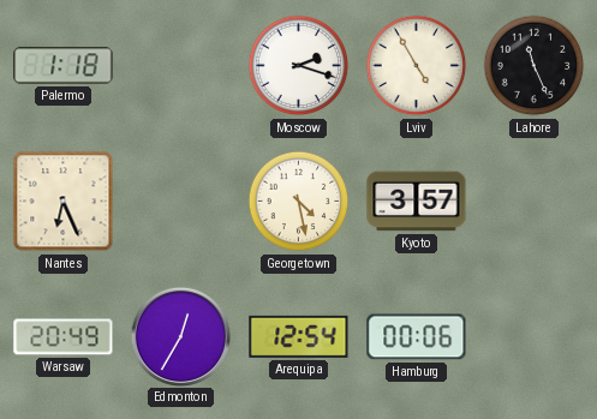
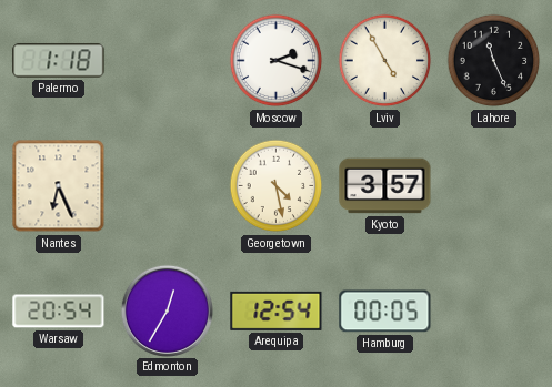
Warsaw: 20:49 -> 20:54
Hamburg: 00:06 -> 00:05
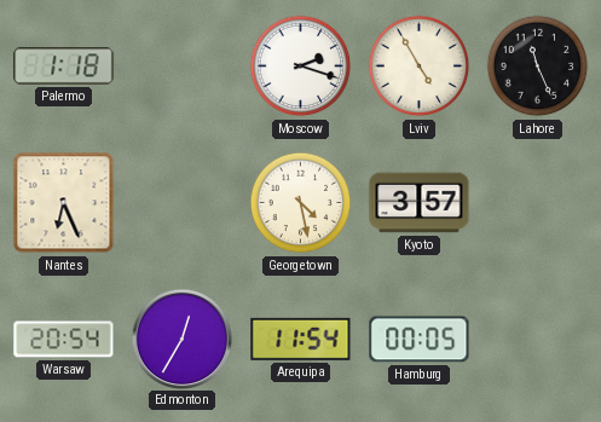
Arequipa: 12:54 -> 11:54
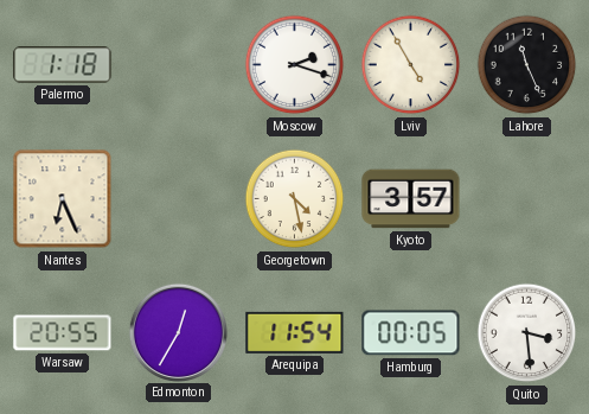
Warsaw: 20:54 -> 20:55
Quito: none -> 3:29
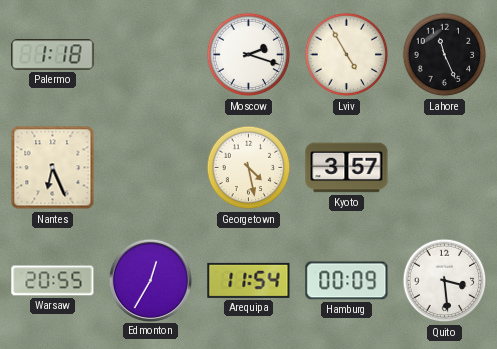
Hamburg: 00:05 -> 00:09
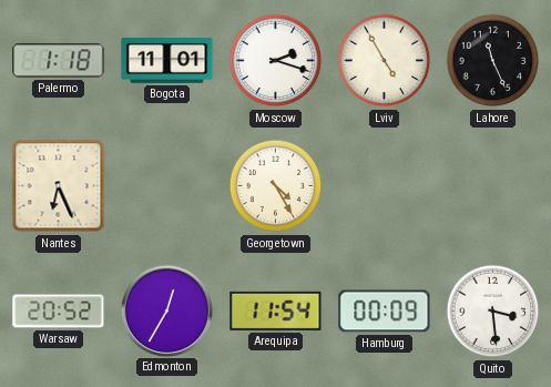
Bogota: none -> 11:01
Georgetown: 4:28 -> 4:25
Kyoto: 3:57 -> none
Warsaw: 20:55 -> 20:52
